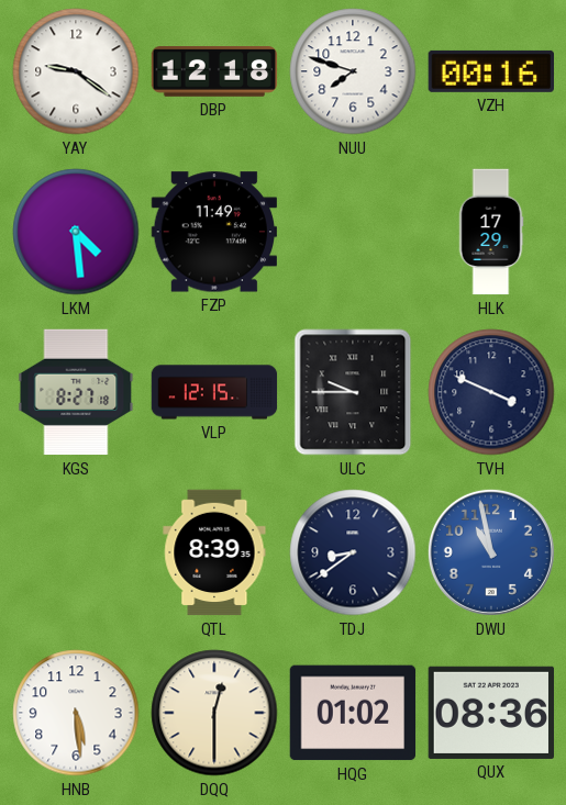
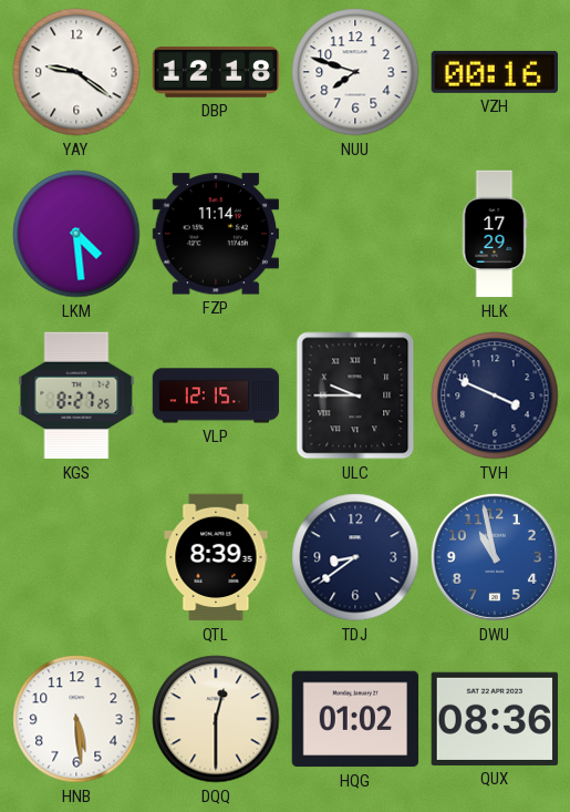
FZP: 11:49 -> 11:14
KGS: 8:27:18 -> 8:27:25
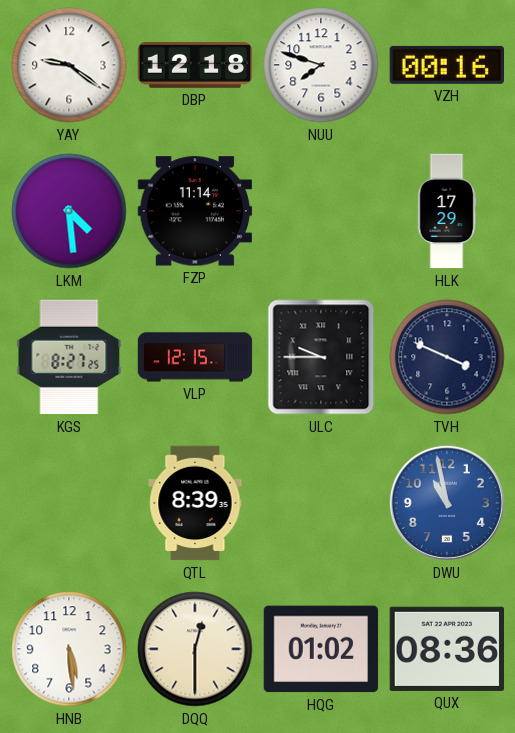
TDJ: 8:39 -> none
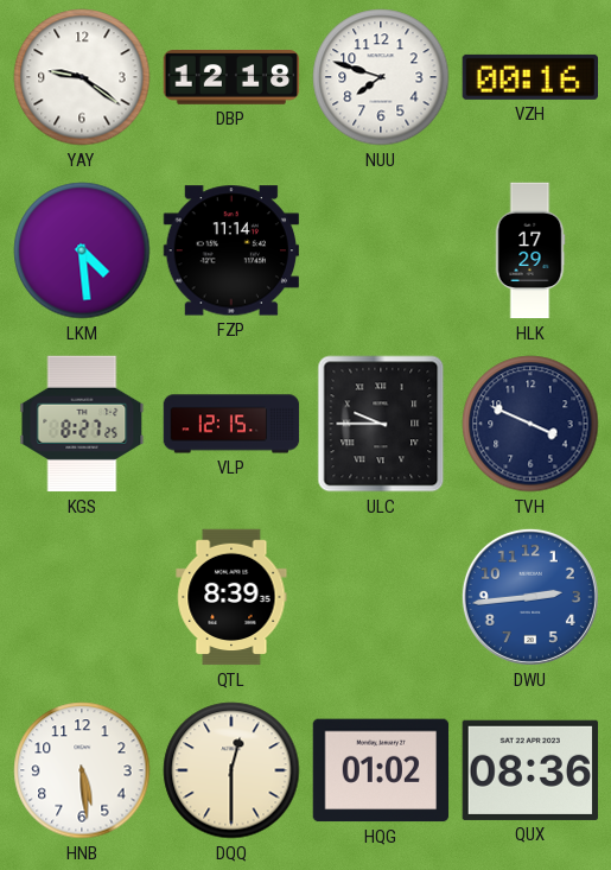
DWU: 10:58 -> 2:44
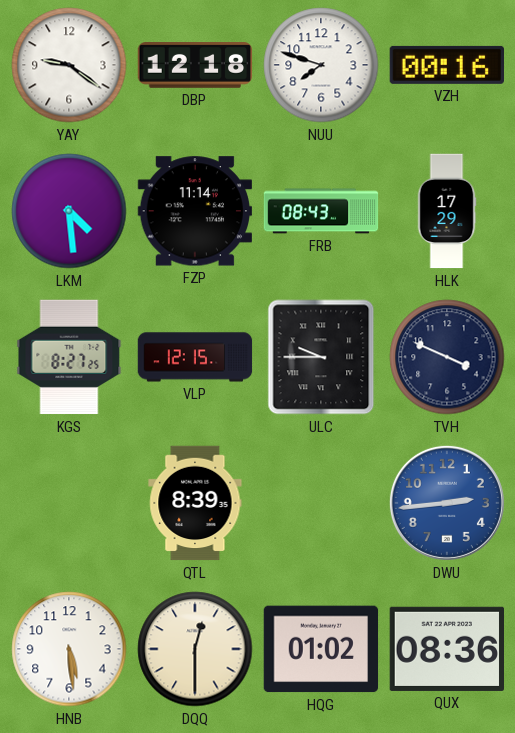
FRB: none -> 08:43
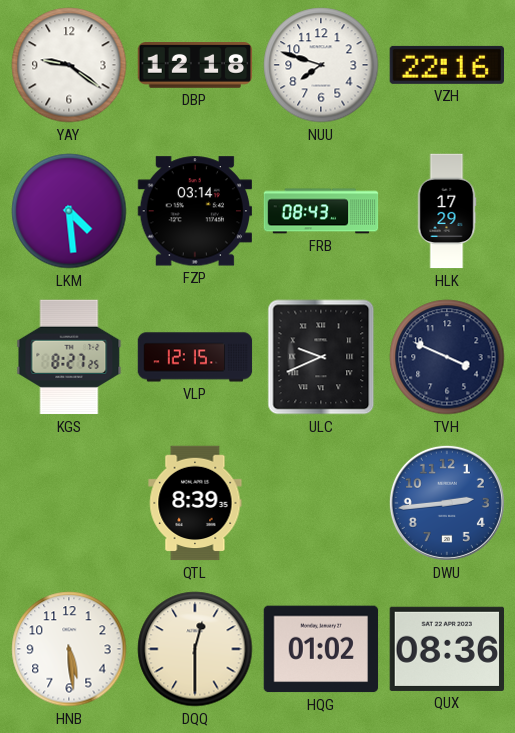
VZH: 00:16 -> 22:16
FZP: 11:14 -> 03:14
ULC: 9:45 -> 9:41
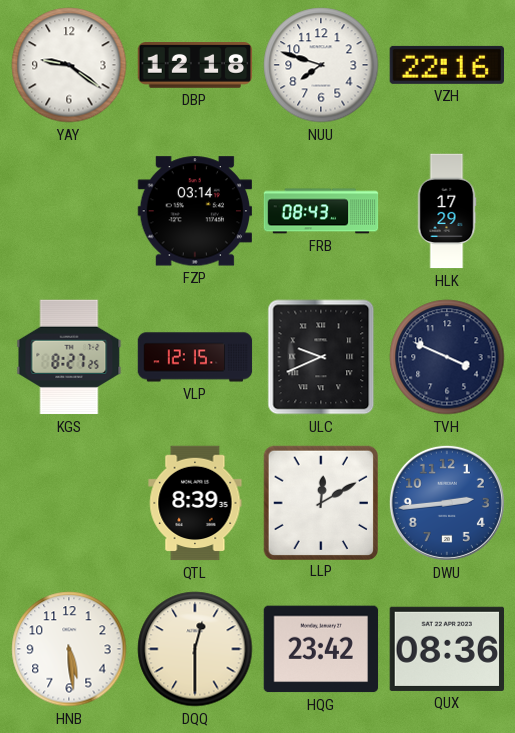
LKM: 4:29 -> none
LLP: none -> 12:10
HQG: 01:02 -> 23:42
